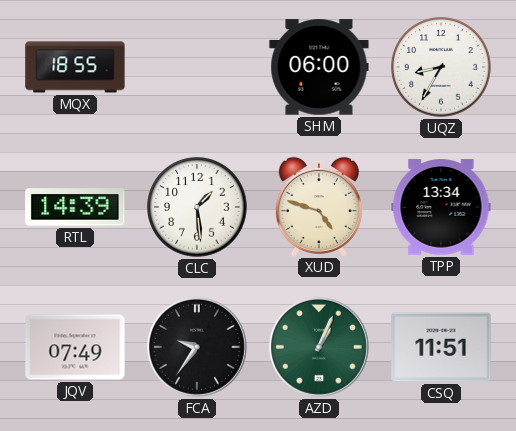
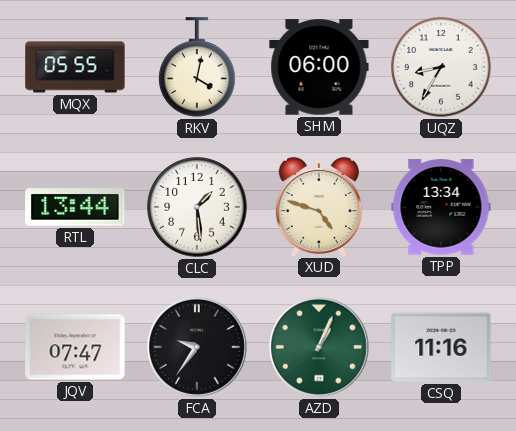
MQX: 18:55 -> 05:55
RKV: none -> 4:02
RTL: 14:39 -> 13:44
JQV: 07:49 -> 07:47
CSQ: 11:51 -> 11:16
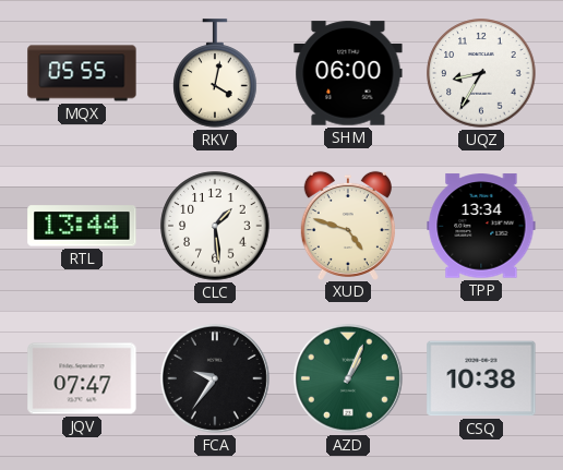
CSQ: 11:16 -> 10:38
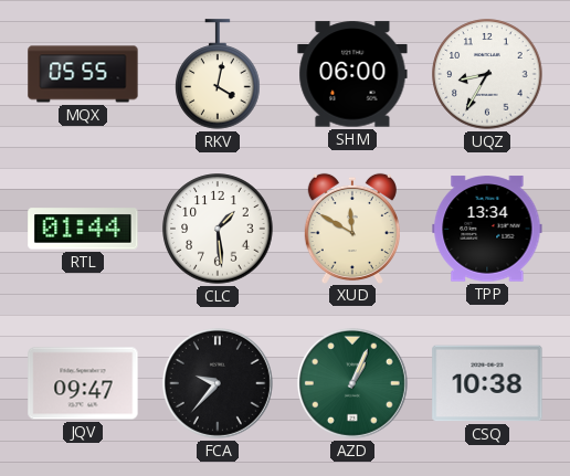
RTL: 13:44 -> 01:44
XUD: 4:48 -> 11:50
JQV: 07:47 -> 09:47
FCA: 9:36 -> 9:37
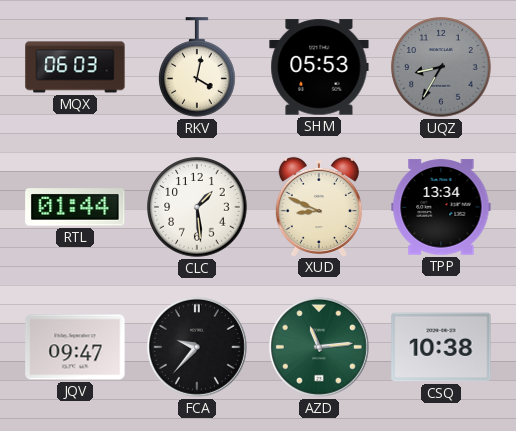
MQX: 05:55 -> 06:03
SHM: 06:00 -> 05:53
UQZ dial: white -> grey
XUD: 11:50 -> 8:49
AZD: 1:04 -> 11:14
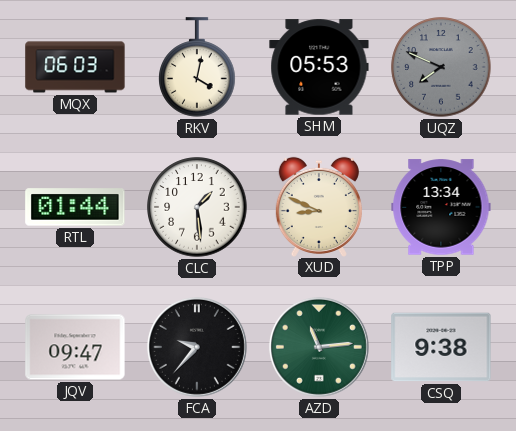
UQZ: 8:35 -> 7:49
CSQ: 10:38 -> 9:38
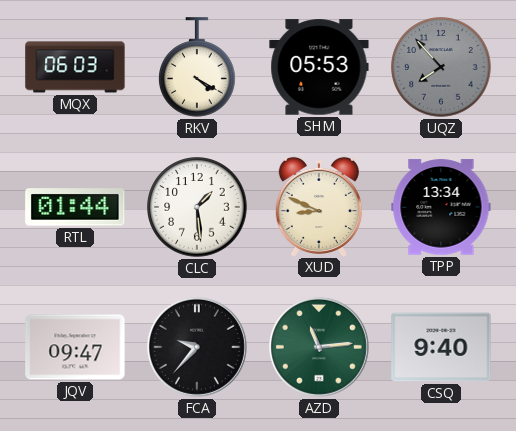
RKV: 4:02 -> 4:20
UQZ: 7:49 -> 7:53
CSQ: 9:38 -> 9:40
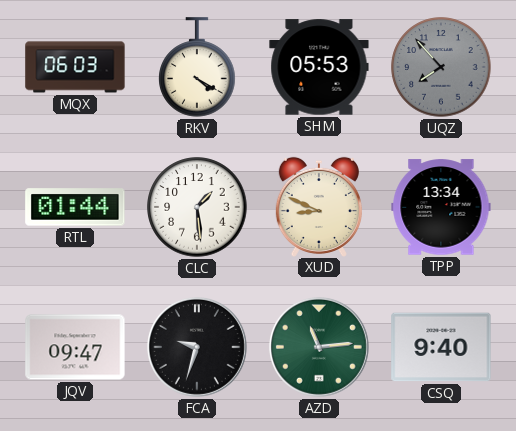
FCA: 9:37 -> 9:33
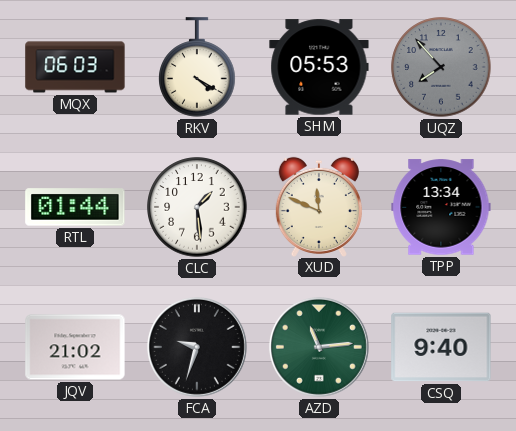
XUD: 8:49 -> 11:49
JQV: 09:47 -> 21:02
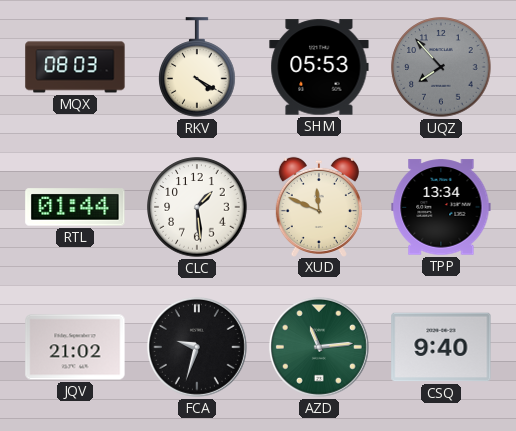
MQX: 06:03 -> 08:03
